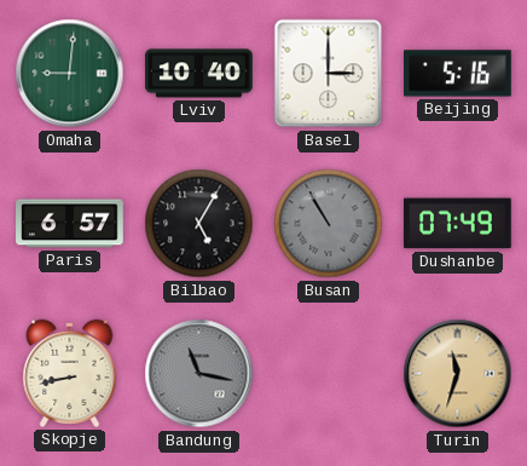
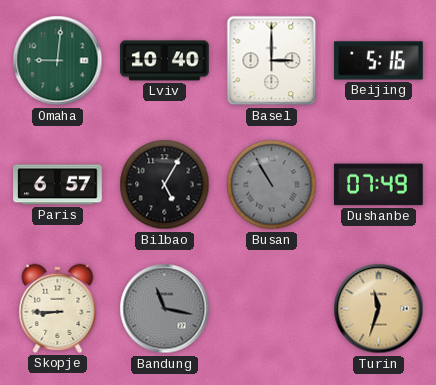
Skopje: 8:43 -> 8:45
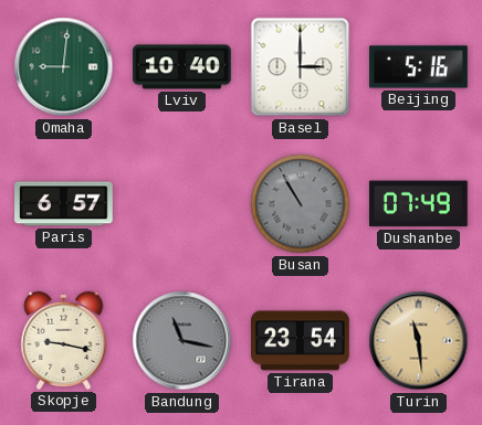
Bilbao: 5:05 -> none
Skopje: 8:45 -> 9:17
Tirana: none -> 23:54
Turin: 11:33 -> 11:29
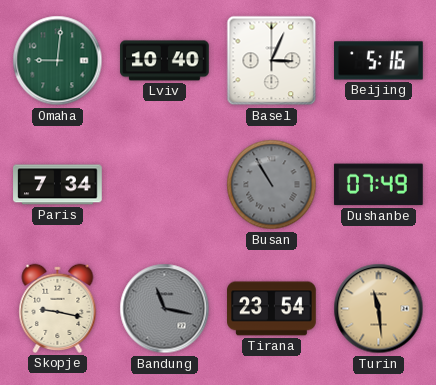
Basel: 3:00 -> 3:04
Paris: 6:57 -> 7:34
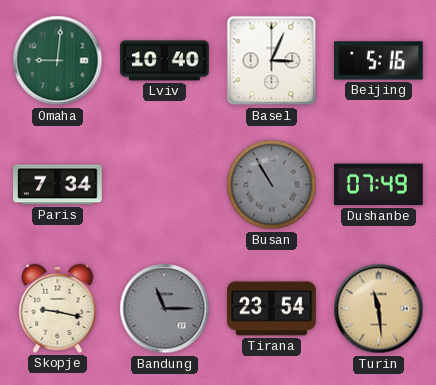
Bandung: 11:17 -> 11:15
